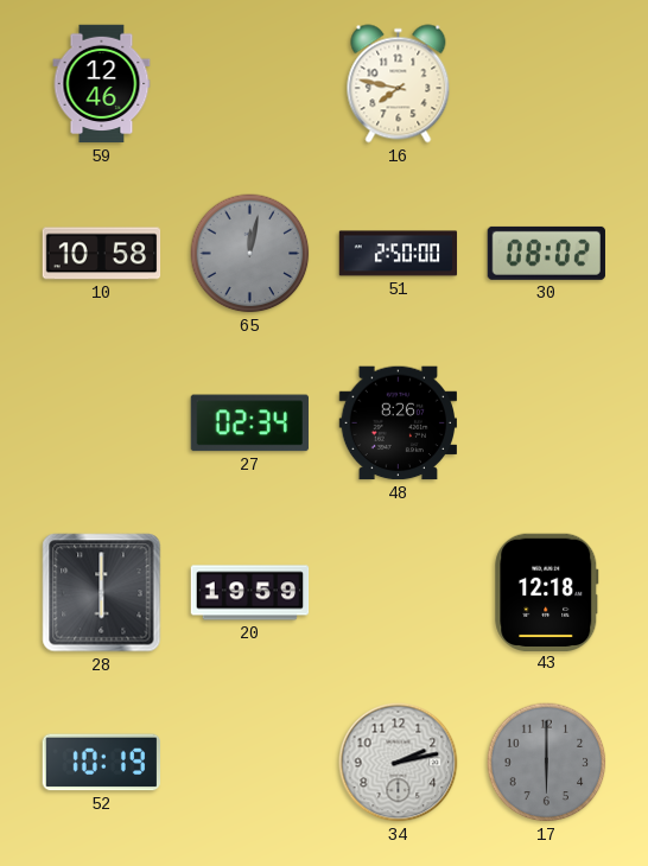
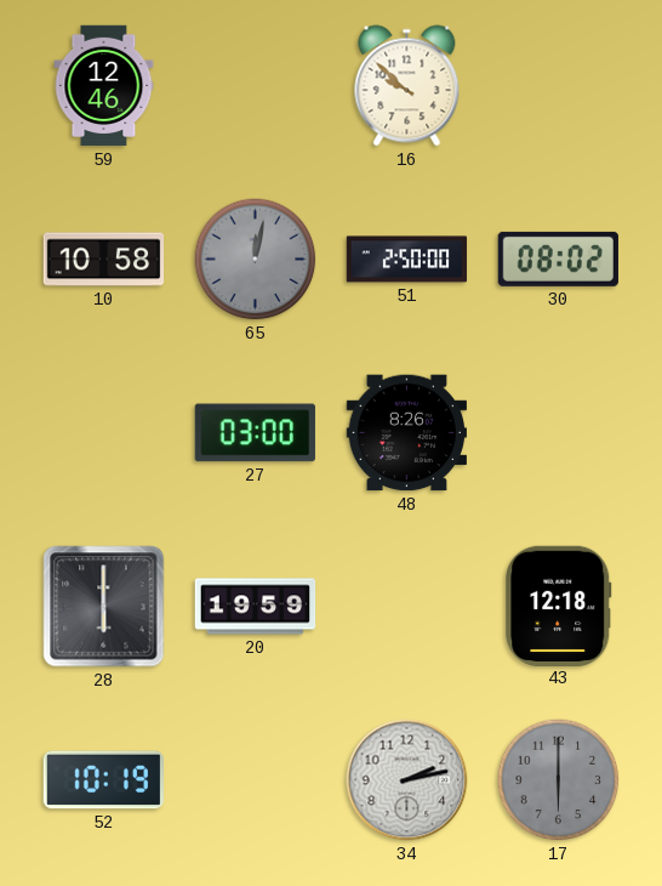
16: 7:47 -> 9:52
27: 02:34 -> 03:00
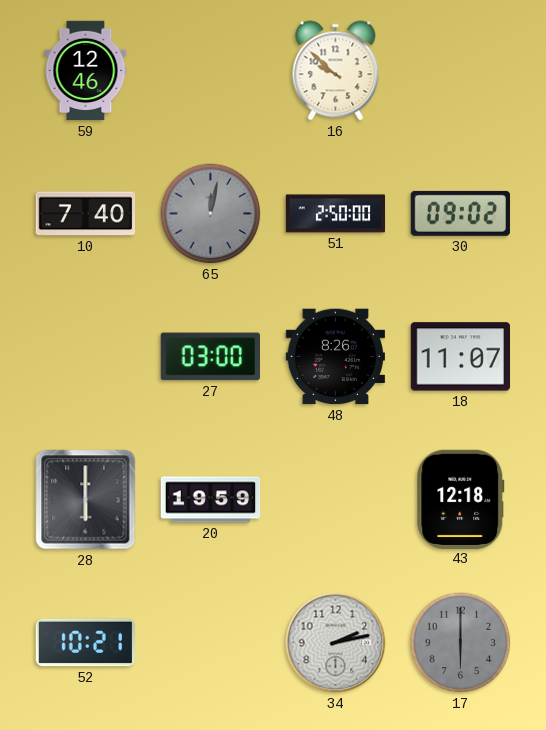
10: 10:58 -> 7:40
30: 08:02 -> 09:02
18: none -> 11:07
52: 10:19 -> 10:21
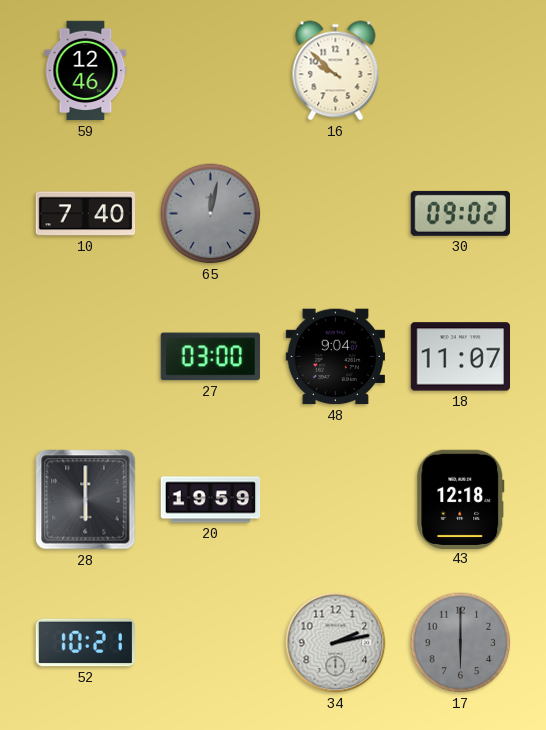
51: 2:50 -> none
48: 8:26 -> 9:04
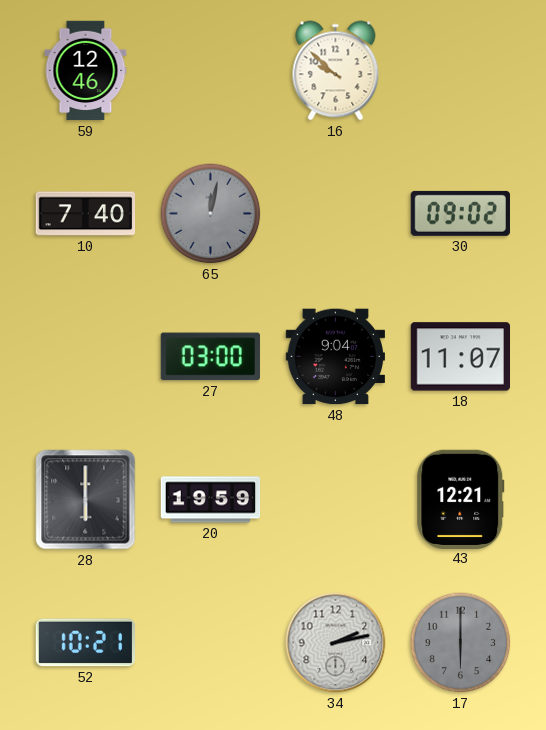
43: 12:18 -> 12:21
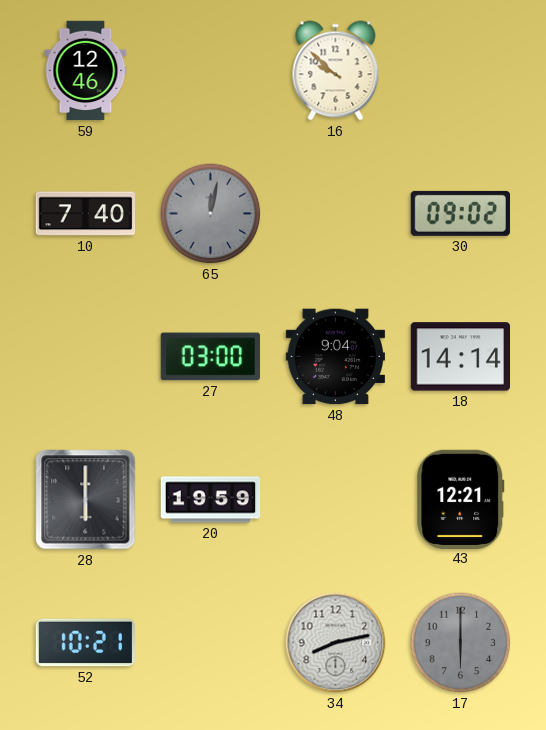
18: 11:07 -> 14:14
34: 2:13 -> 8:13
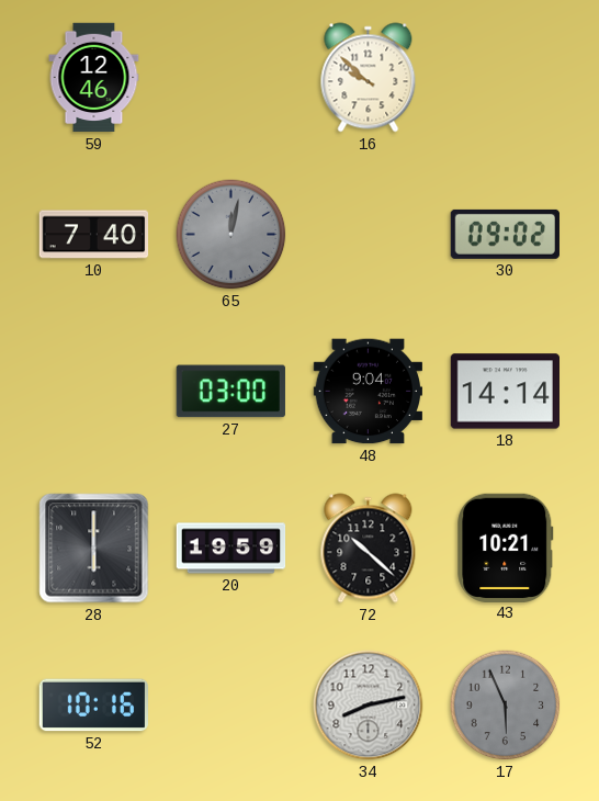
72: none -> 10:22
43: 12:21 -> 10:21
52: 10:21 -> 10:16
17: 6:00 -> 5:56
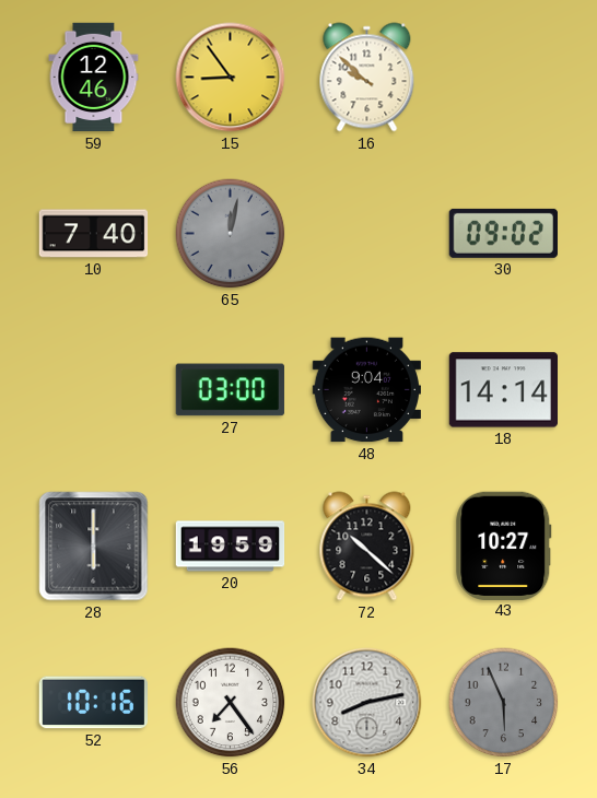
15: none -> 8:54
43: 10:21 -> 10:27
56: none -> 7:24
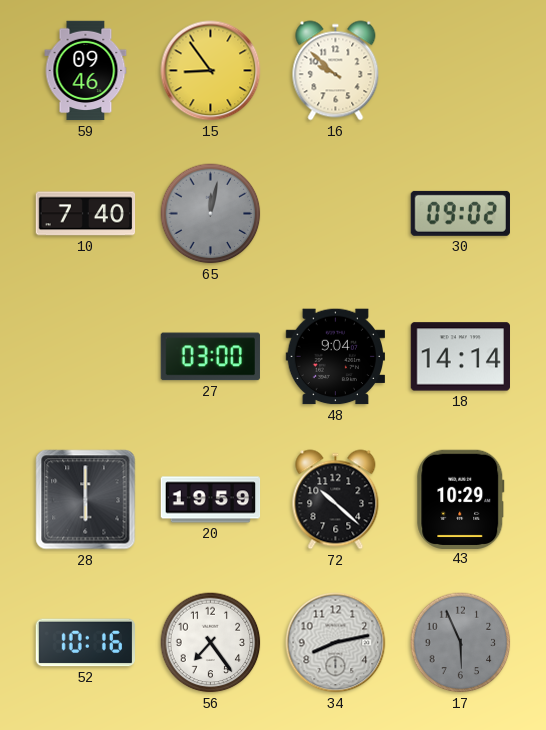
59: 12:46 -> 09:46
43: 10:27 -> 10:29
